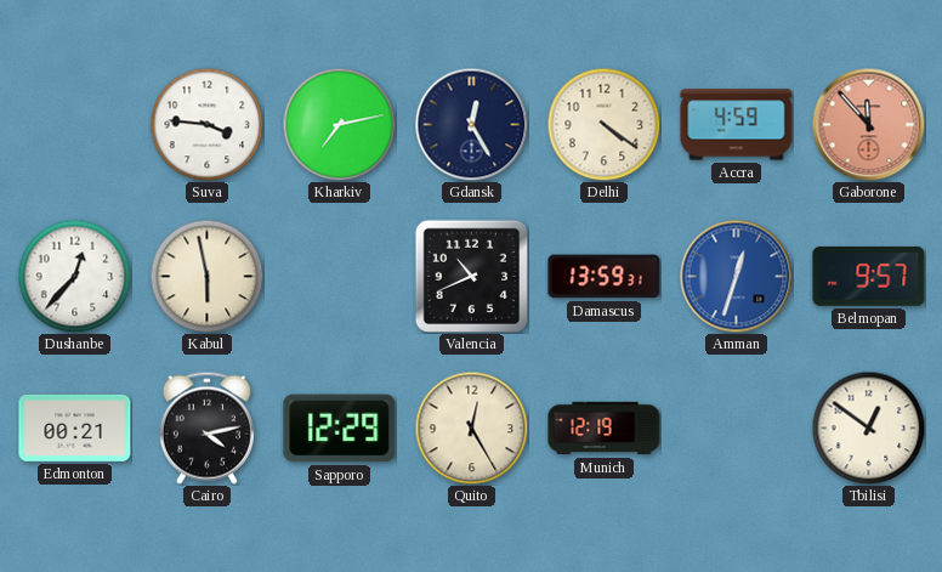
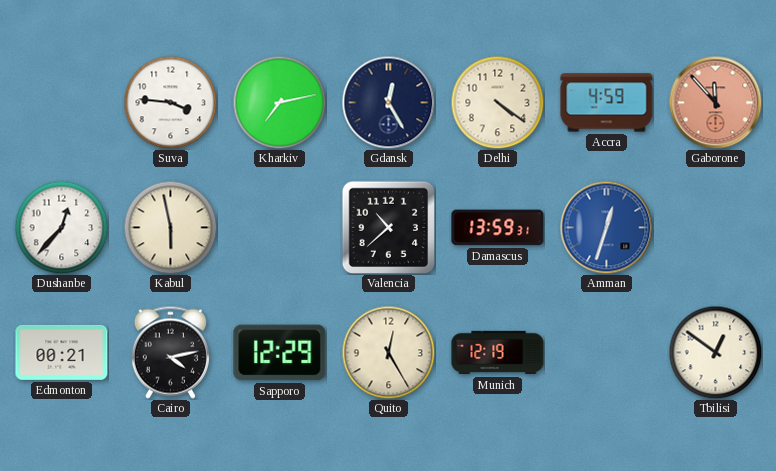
Valencia: 10:41 -> 10:38
Belmopan: 9:57 -> none
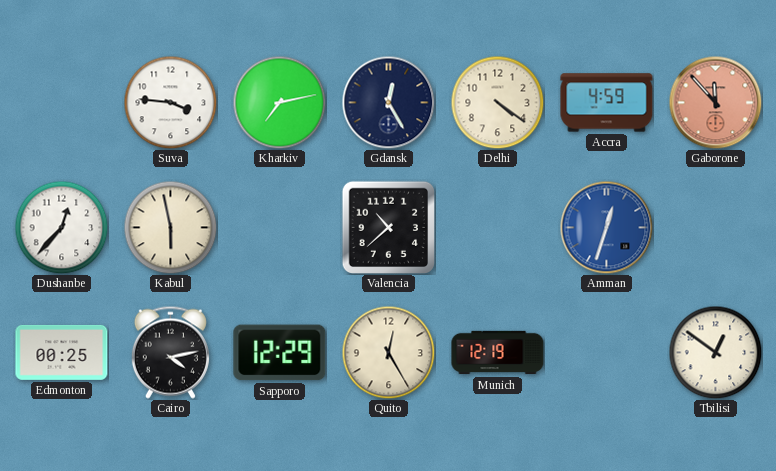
Damascus: 13:59 -> none
Edmonton: 00:21 -> 00:25
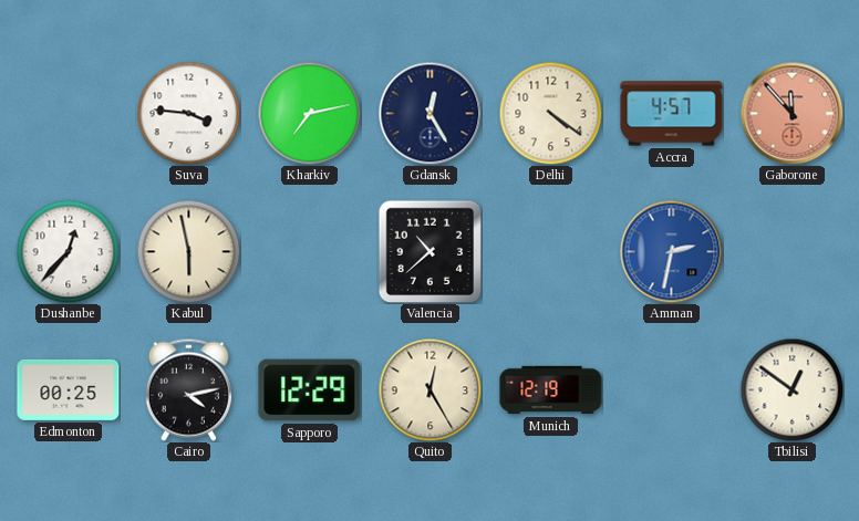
Accra: 4:59 -> 4:57
Amman: 12:33 -> 2:32
